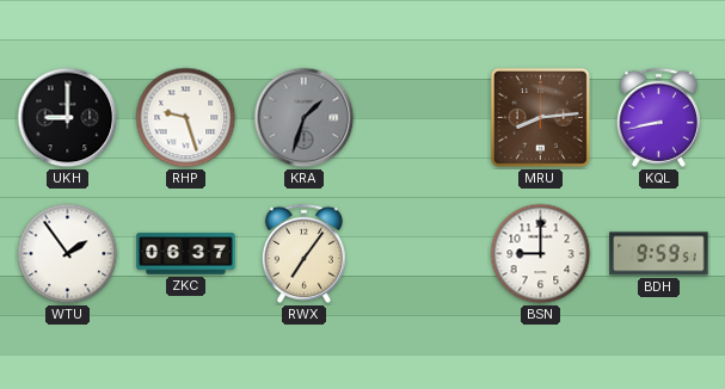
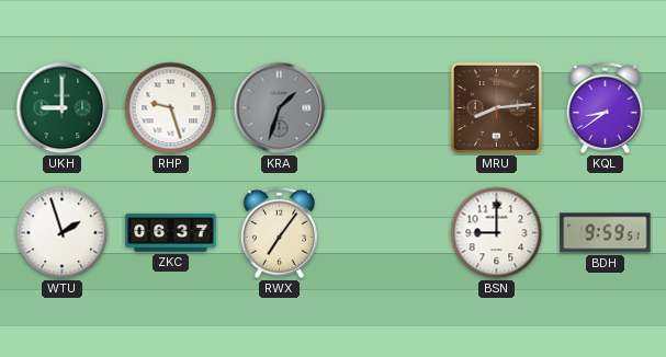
UKH dial: black -> green
KQL: 8:43 -> 8:39
WTU: 1:54 -> 1:57
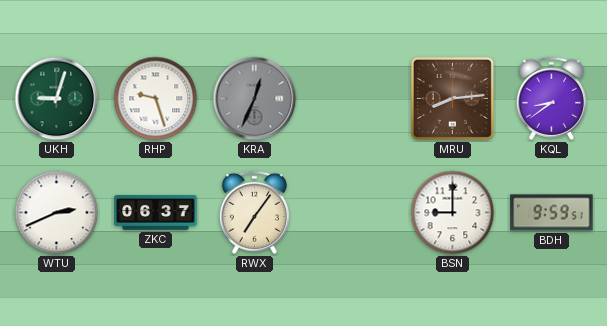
UKH: 9:00 -> 9:03
KRA: 1:33 -> 12:34
WTU: 1:57 -> 2:41
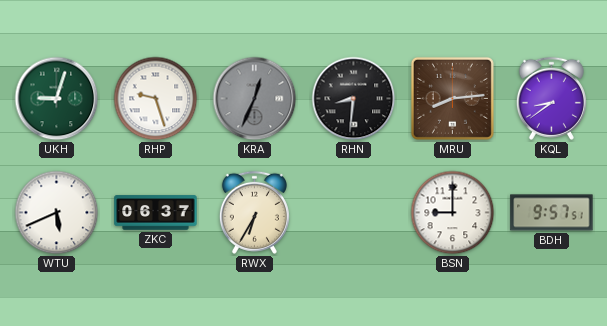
RHN: none -> 8:31
WTU: 2:41 -> 5:41
RWX: 7:06 -> 6:35
BDH: 9:59 -> 9:57
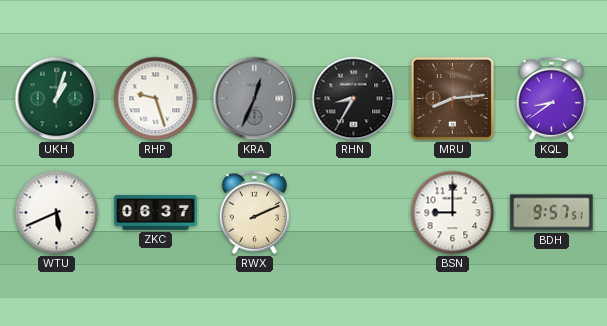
UKH: 9:03 -> 1:03
RHN: 8:31 -> 8:35
RWX: 6:35 -> 2:11
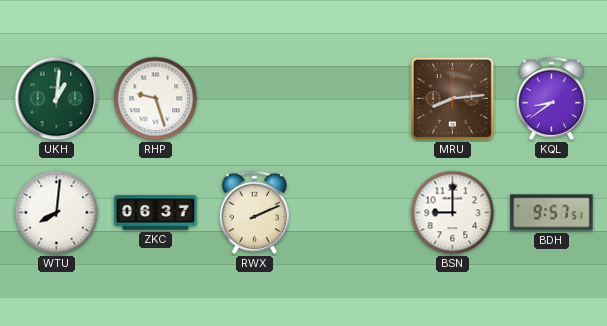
UKH: 1:03 -> 1:01
KRA: 12:34 -> none
RHN: 8:35 -> none
WTU: 5:41 -> 8:01
